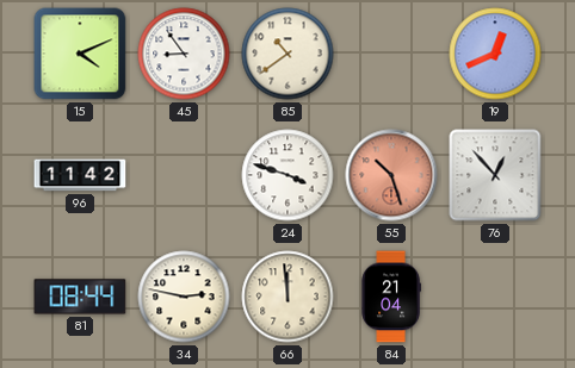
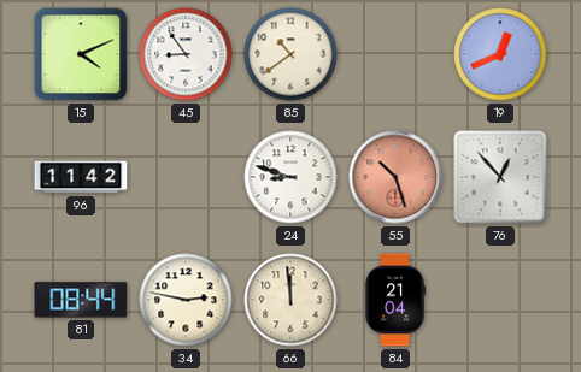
24: 3:48 -> 8:48
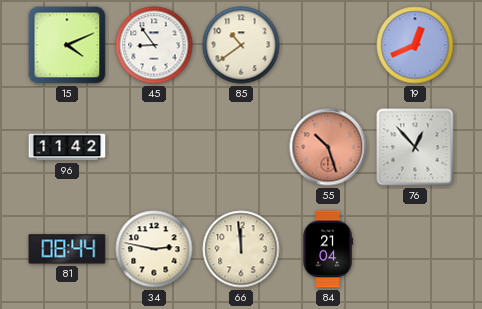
24: 8:48 -> none
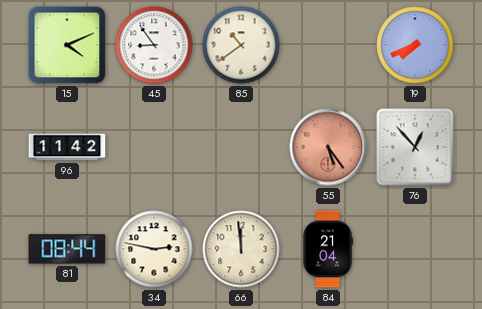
19: 12:41 -> 7:41
55: 10:27 -> 5:24
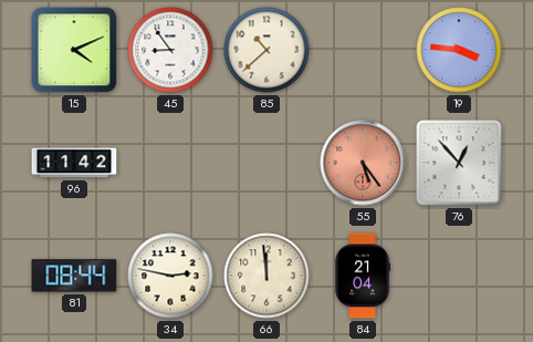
85: 10:39 -> 10:38
19: 7:41 -> 3:46
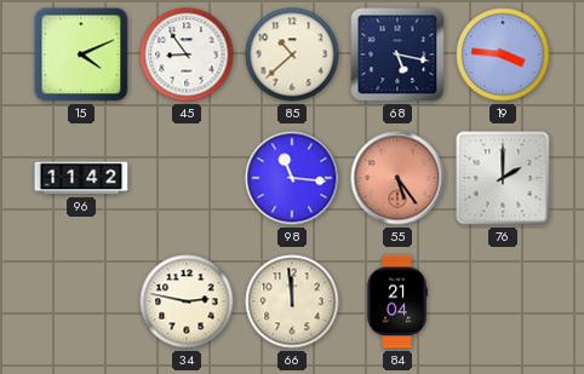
68: none -> 5:17
98: none -> 11:16
76: 12:53 -> 2:00
81: 08:44 -> none
